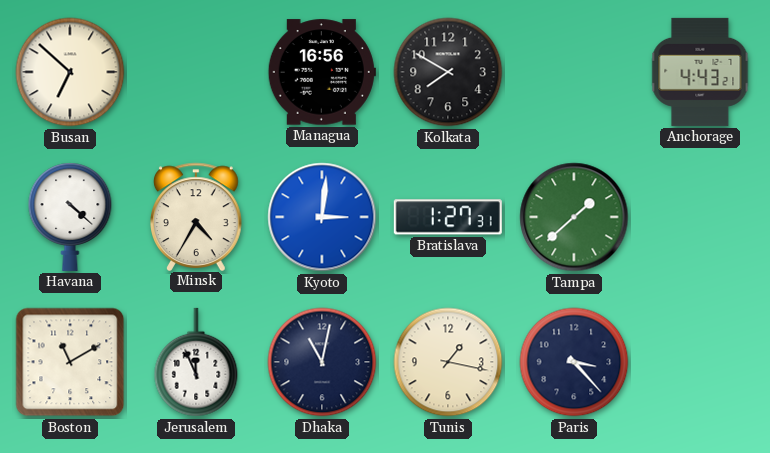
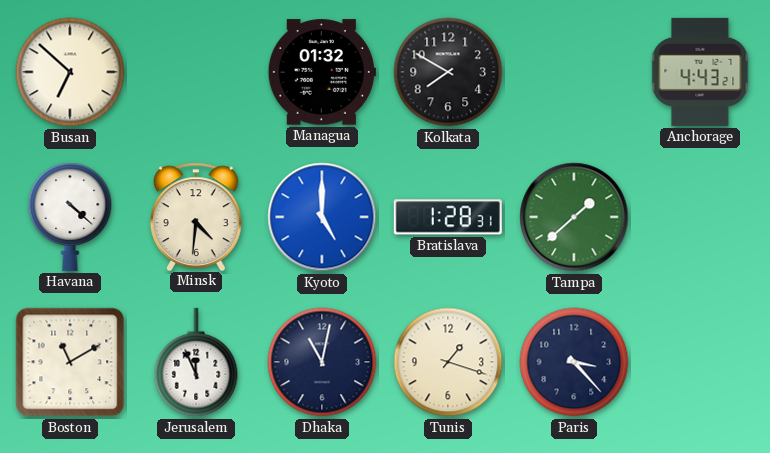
Managua: 16:56 -> 01:32
Minsk: 4:35 -> 4:31
Kyoto: 3:01 -> 5:00
Bratislava: 1:27 -> 1:28
Tunis: 1:17 -> 1:18
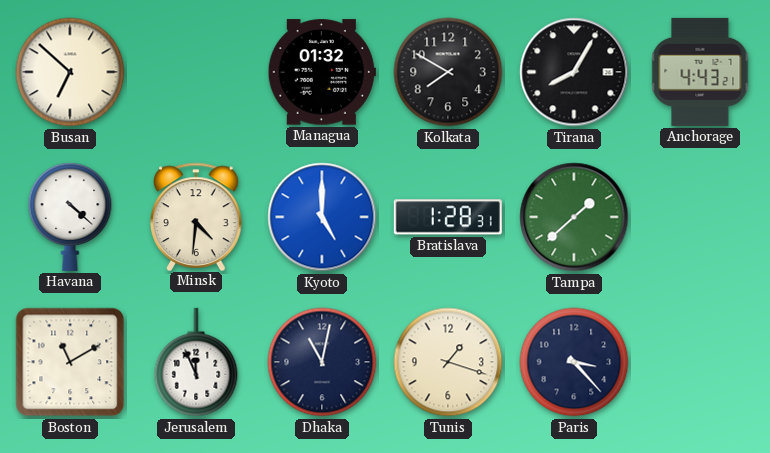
Tirana: none -> 8:05
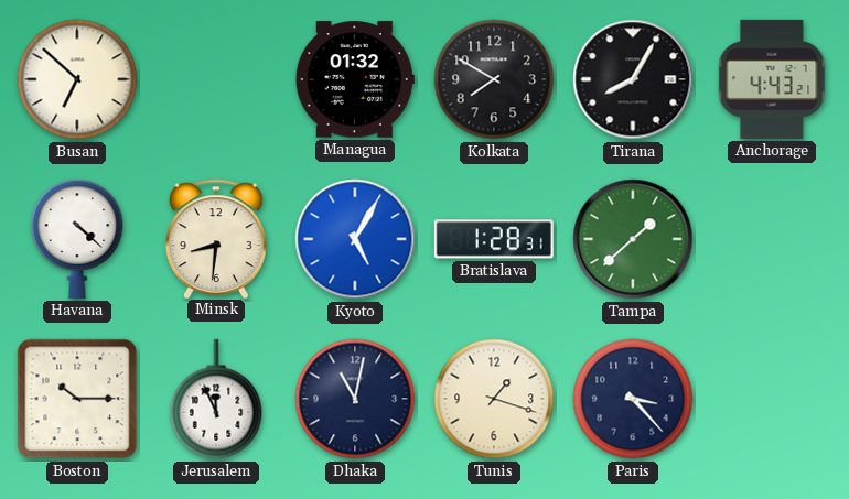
Minsk: 4:31 -> 8:31
Kyoto: 5:00 -> 5:05
Boston: 11:10 -> 10:15
